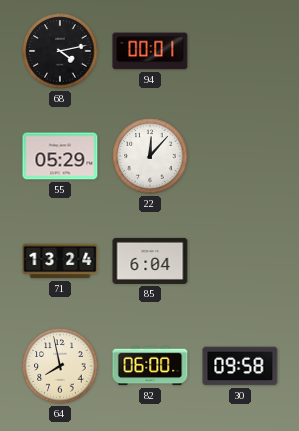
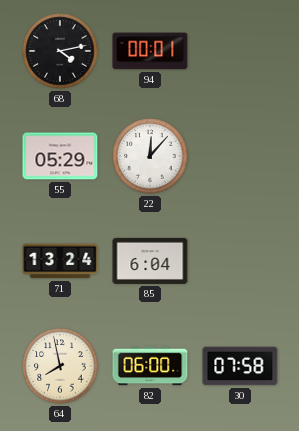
30: 09:58 -> 07:58
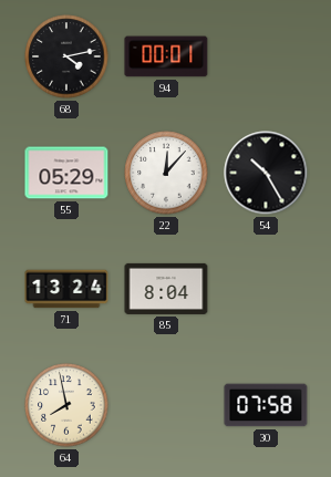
54: none -> 10:25
85: 6:04 -> 8:04
82: 06:00 -> none
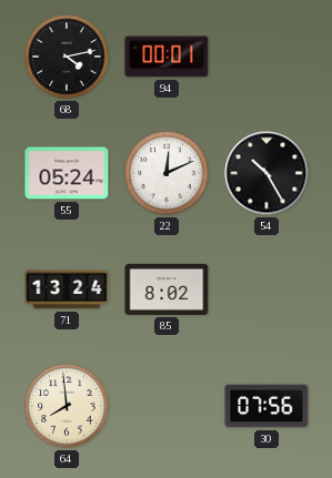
55: 05:29 -> 05:24
22: 12:07 -> 12:11
85: 8:04 -> 8:02
64: 7:58 -> 7:59
30: 07:58 -> 07:56
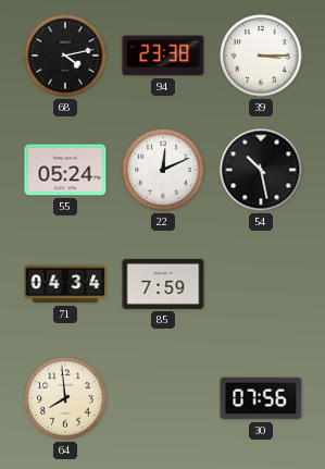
94: 00:01 -> 23:38
39: none -> 3:15
54: 10:25 -> 10:28
71: 13:24 -> 04:34
85: 8:02 -> 7:59
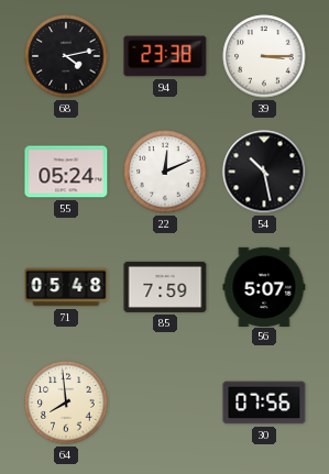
71: 04:34 -> 05:48
56: none -> 5:07
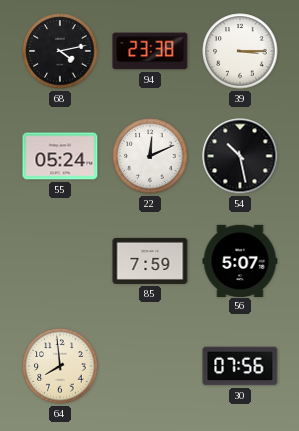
71: 05:48 -> none
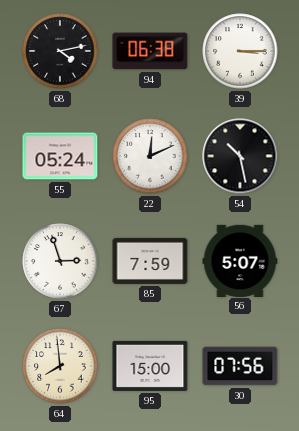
94: 23:38 -> 06:38
67: none -> 2:57
95: none -> 15:00
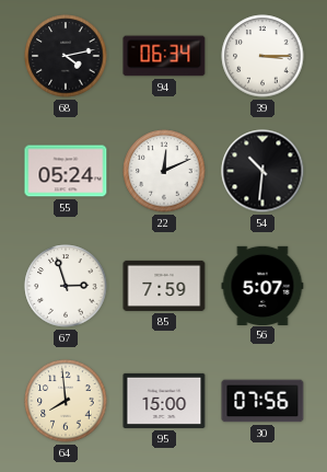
94: 06:38 -> 06:34
54: 10:28 -> 10:31
